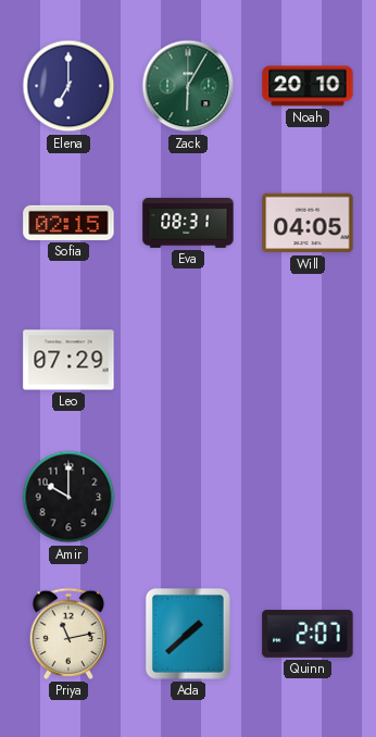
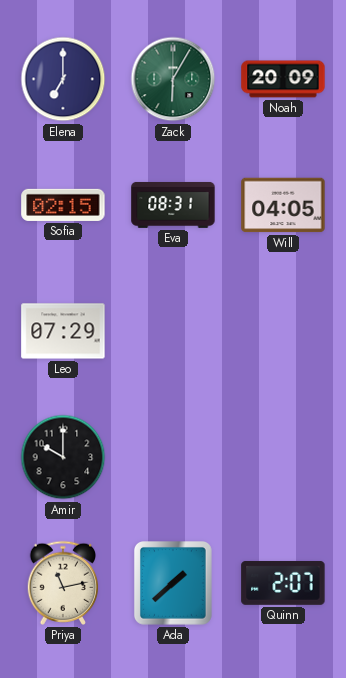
Noah: 20:10 -> 20:09
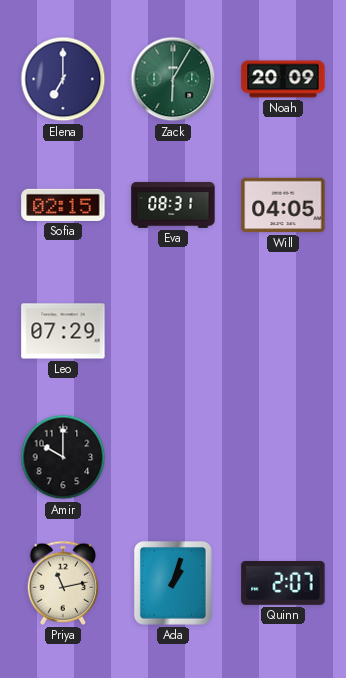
Ada: 1:38 -> 1:03
